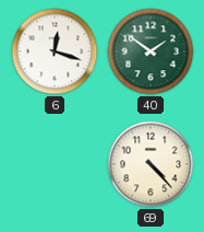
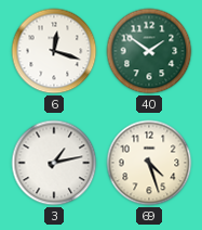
3: none -> 1:13
69: 4:23 -> 4:27
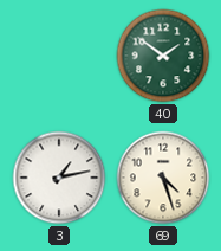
6: 12:18 -> none
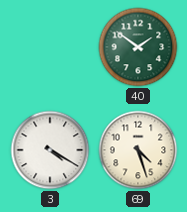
3: 1:13 -> 4:20
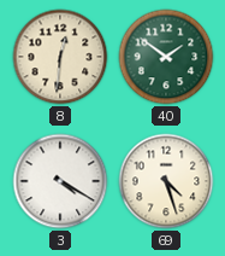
8: none -> 12:31
